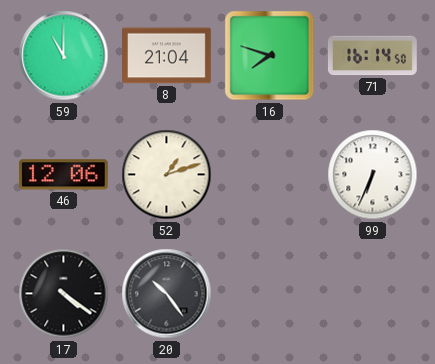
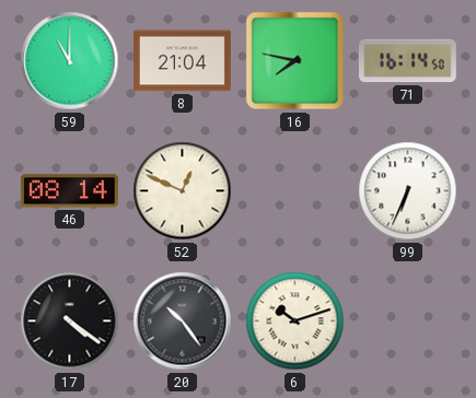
16: 7:48 -> 7:47
46: 12:06 -> 08:14
52: 1:12 -> 12:49
6: none -> 10:12
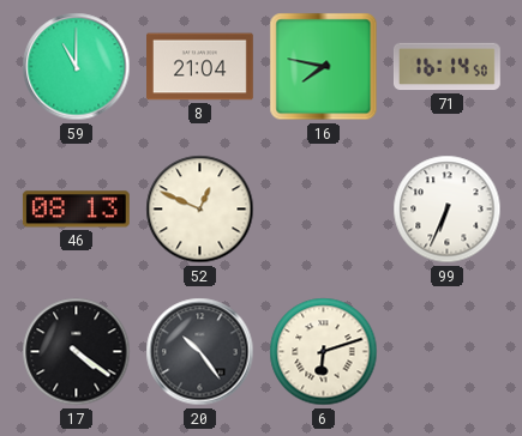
46: 08:14 -> 08:13
6: 10:12 -> 6:12
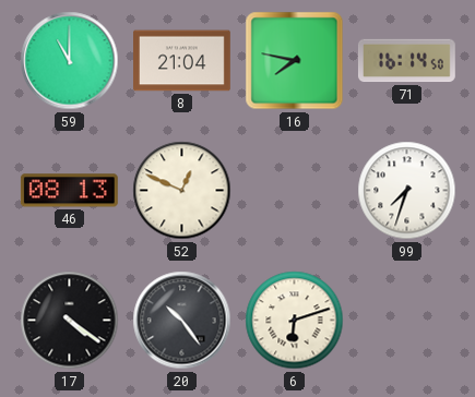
99: 6:34 -> 7:33
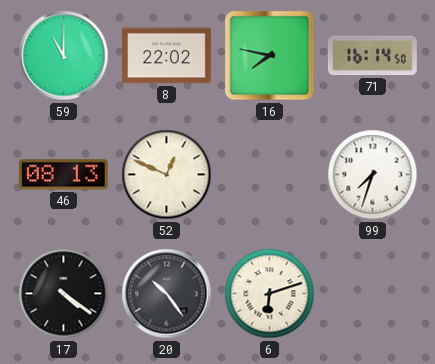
8: 21:04 -> 22:02
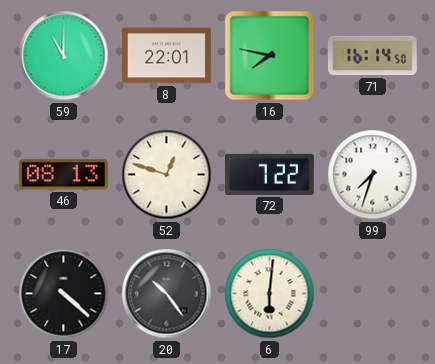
8: 22:02 -> 22:01
52: 12:49 -> 12:48
72: none -> 7:22
17: 4:21 -> 4:22
6: 6:12 -> 6:01
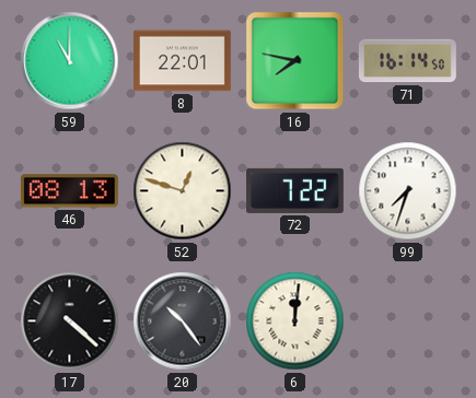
6: 6:01 -> 12:01
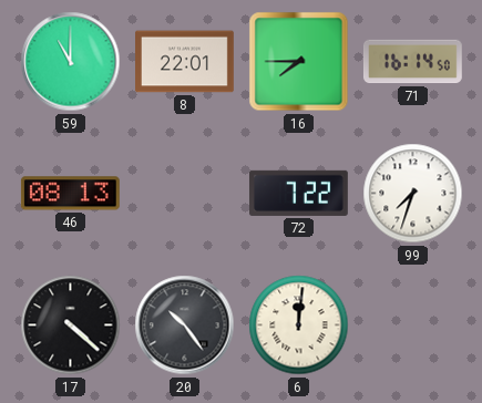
16: 7:47 -> 7:45
52: 12:48 -> none
